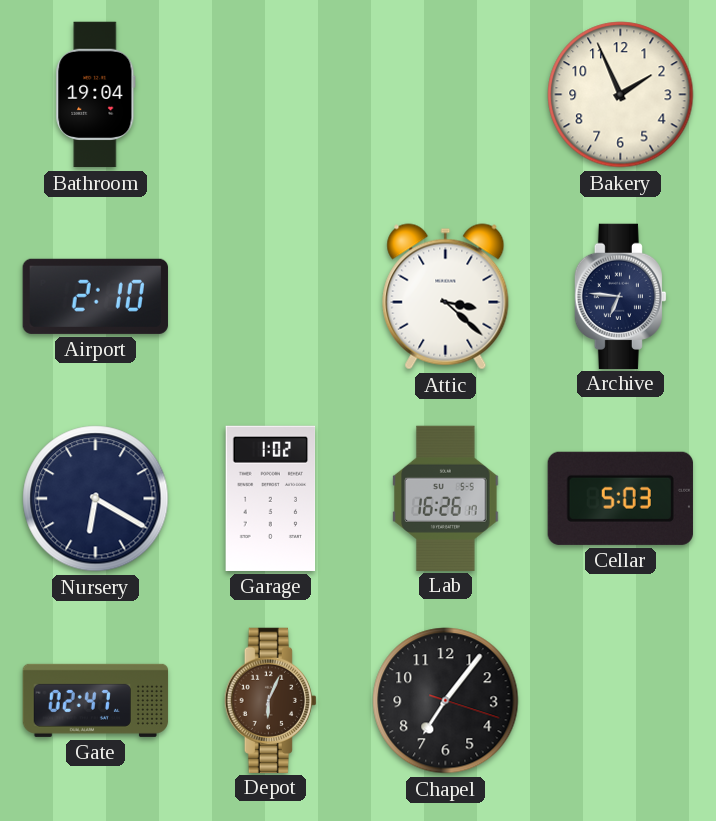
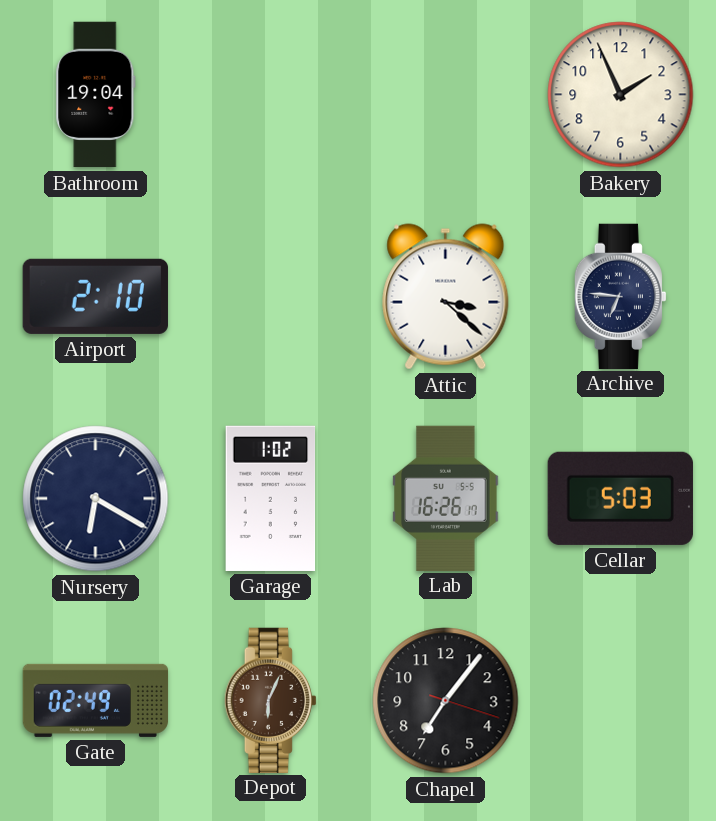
Gate: 02:47 -> 02:49
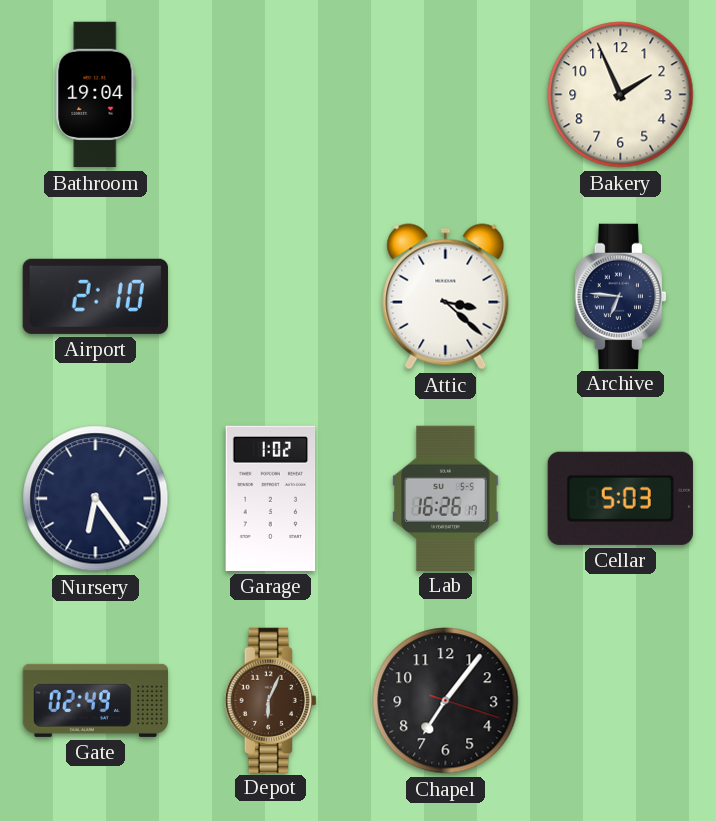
Nursery: 6:20 -> 6:24
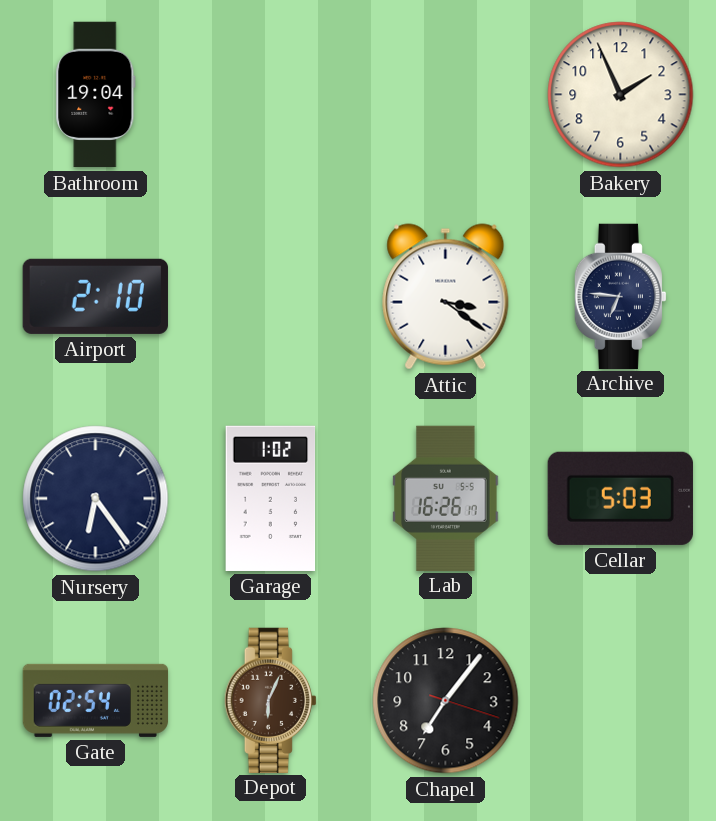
Attic: 3:22 -> 3:21
Gate: 02:49 -> 02:54
